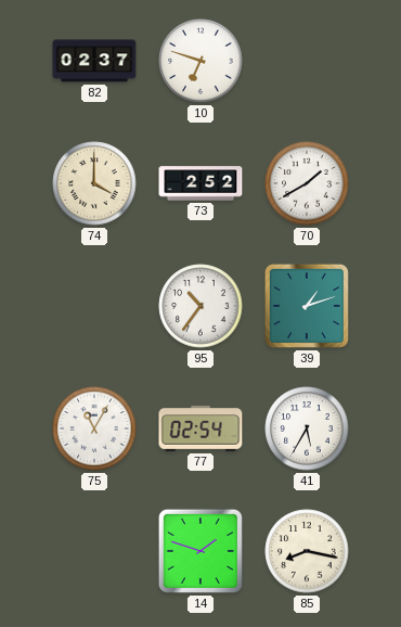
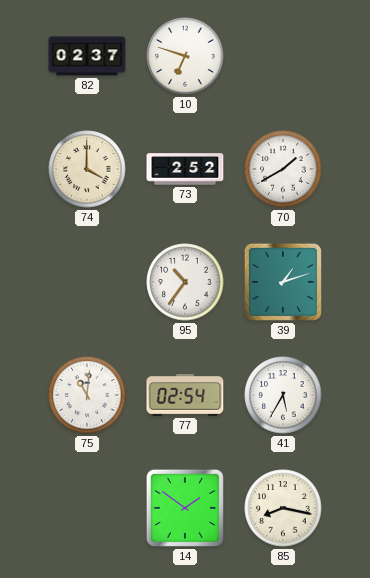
75: 11:05 -> 11:01
14: 1:48 -> 1:51
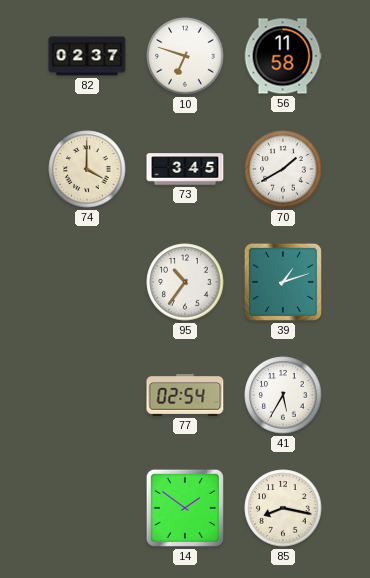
56: none -> 11:58
73: 2:52 -> 3:45
75: 11:01 -> none
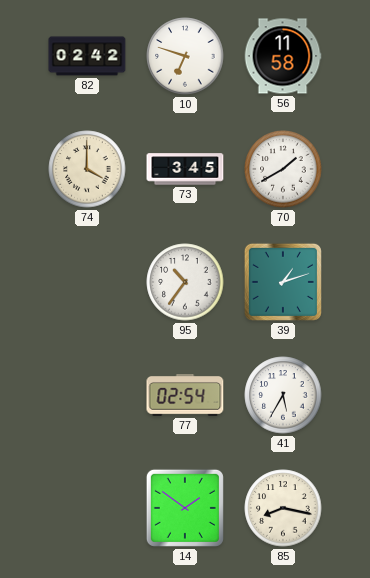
82: 02:37 -> 02:42
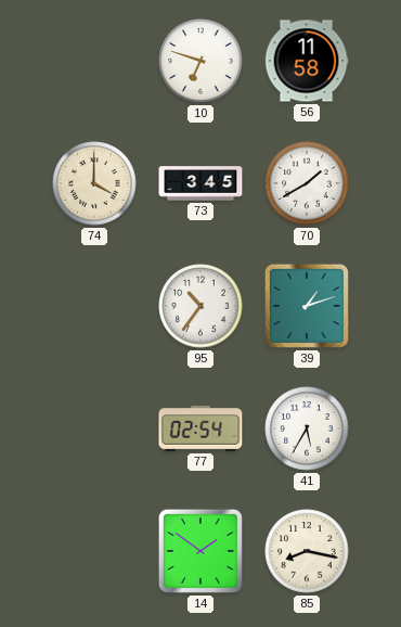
82: 02:42 -> none
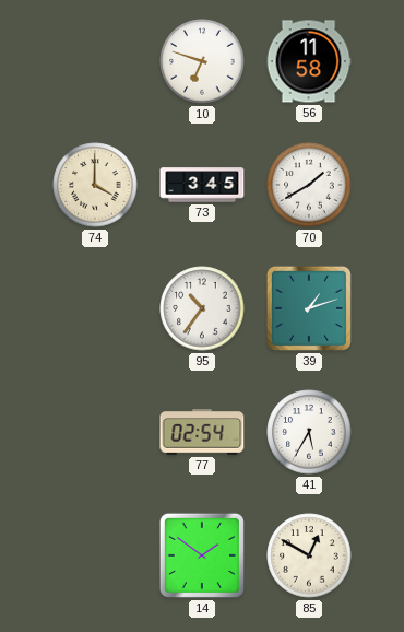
85: 8:17 -> 12:50
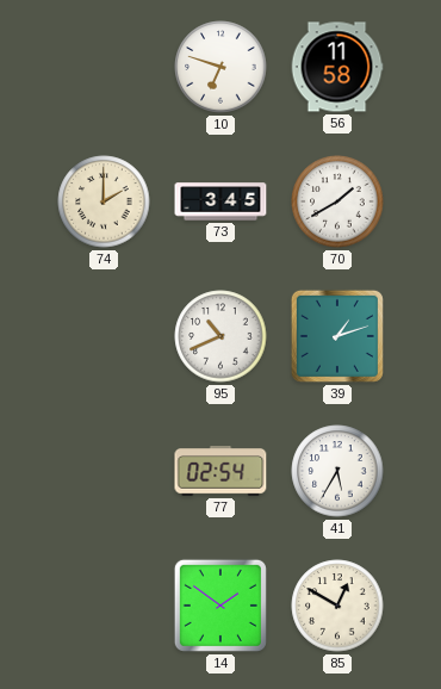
74: 4:00 -> 2:00
95: 10:36 -> 10:41
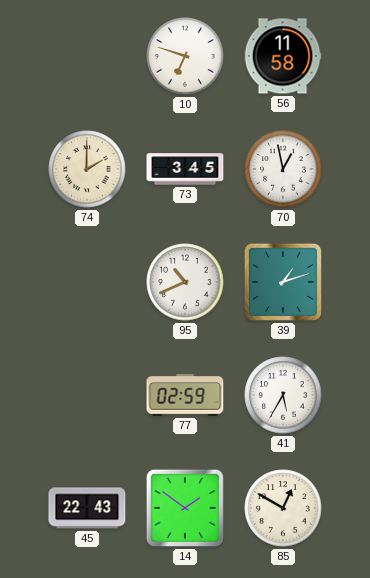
70: 1:40 -> 12:58
77: 02:54 -> 02:59
45: none -> 22:43
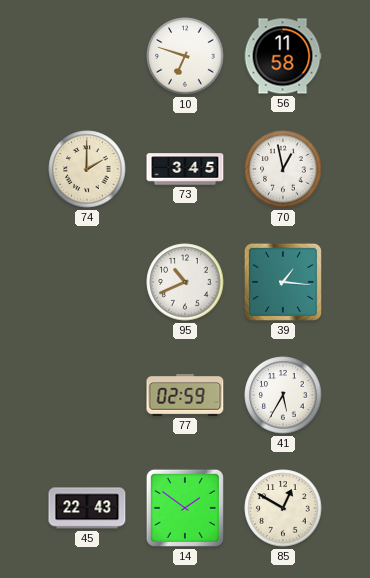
39: 1:12 -> 1:16
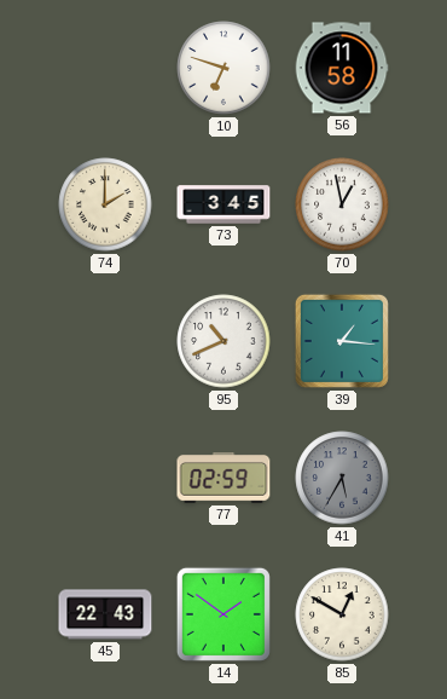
41 dial: white -> grey
